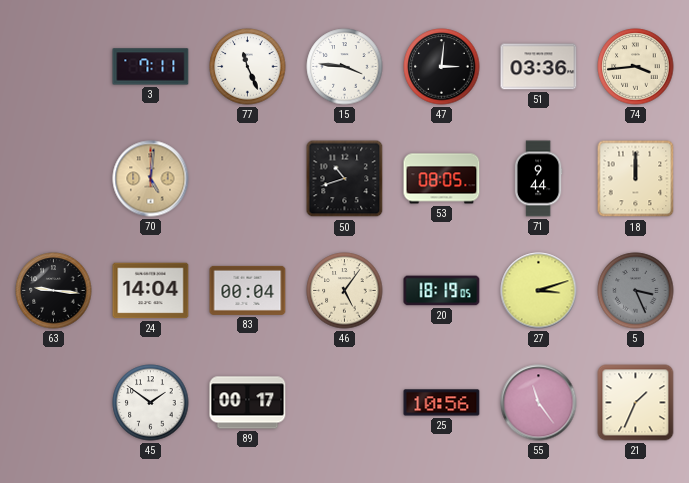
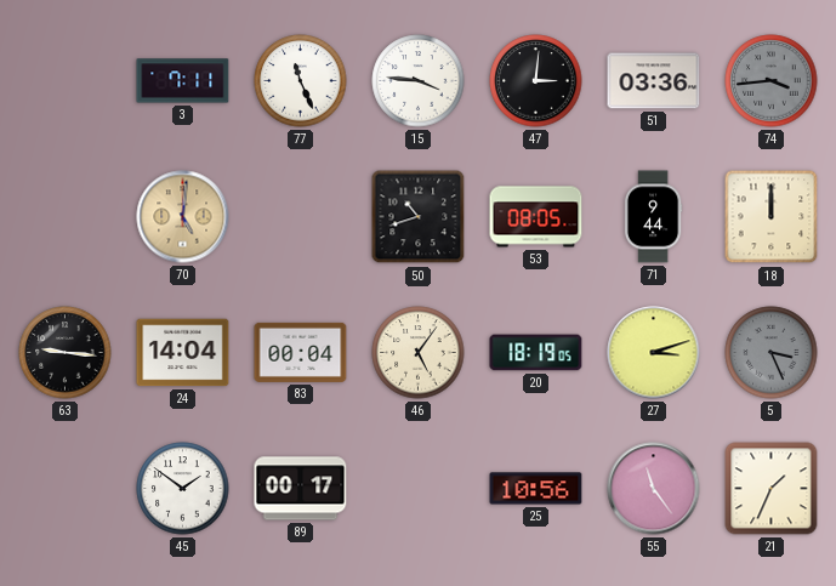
74 dial: cream -> grey
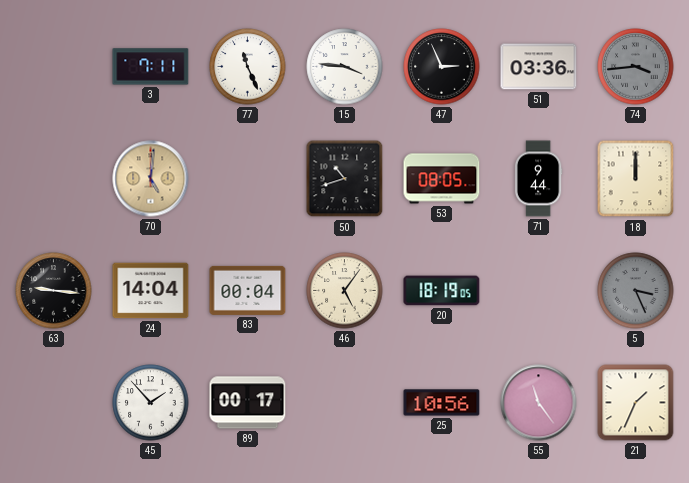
47: 3:01 -> 2:56
27: 3:12 -> none
45: 1:51 -> 1:53
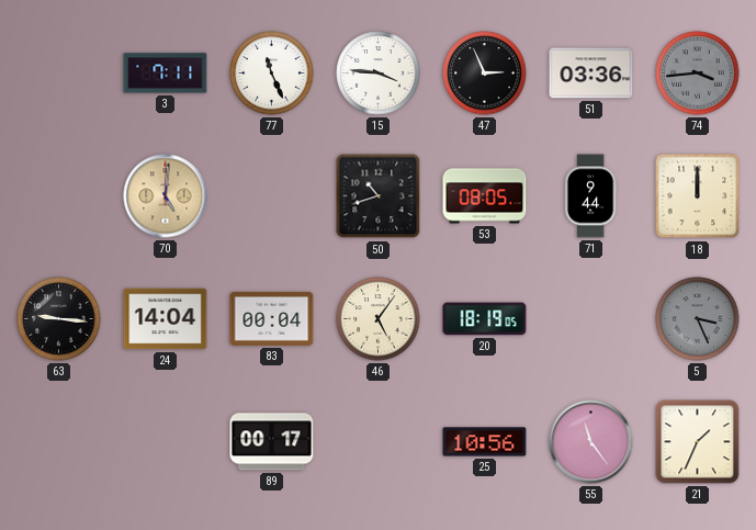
45: 1:53 -> none
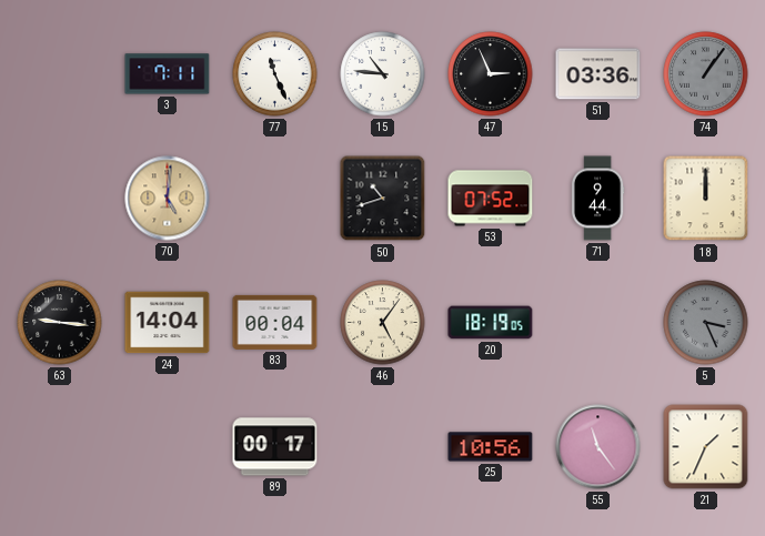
15: 3:46 -> 10:46
74: 3:44 -> 1:06
53: 08:05 -> 07:52
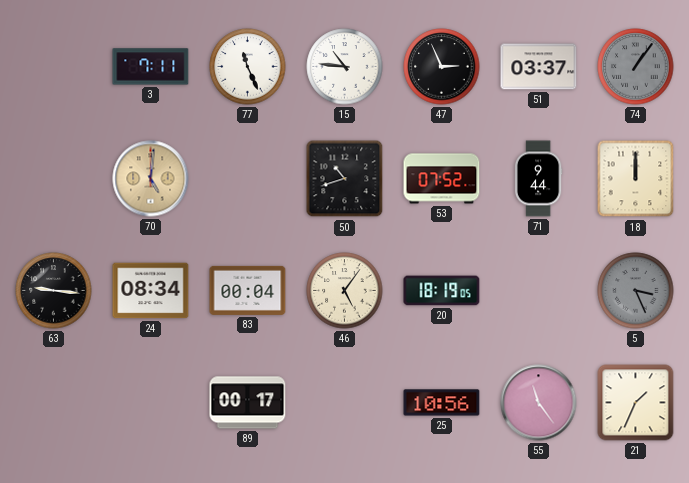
51: 03:36 -> 03:37
24: 14:04 -> 08:34
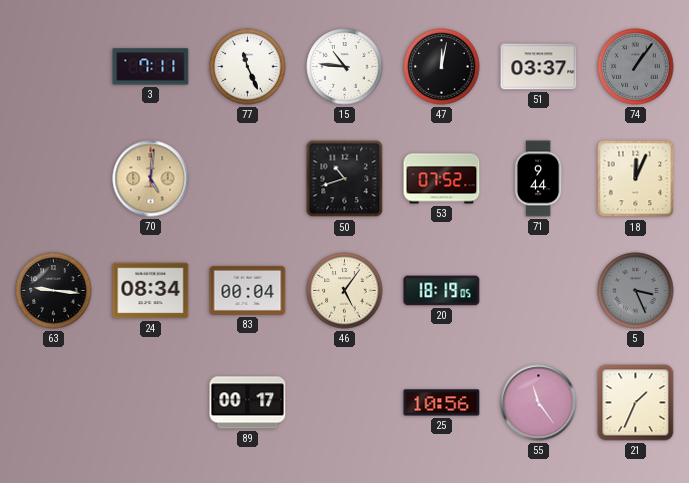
47: 2:56 -> 12:02
18: 12:00 -> 12:04
